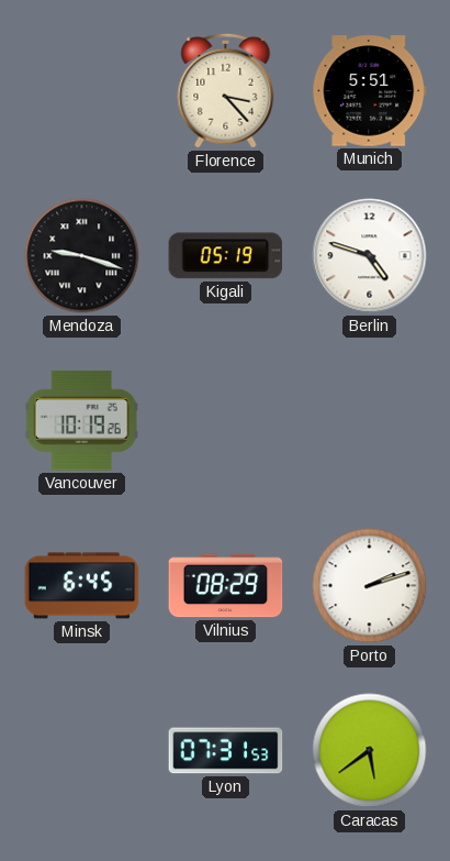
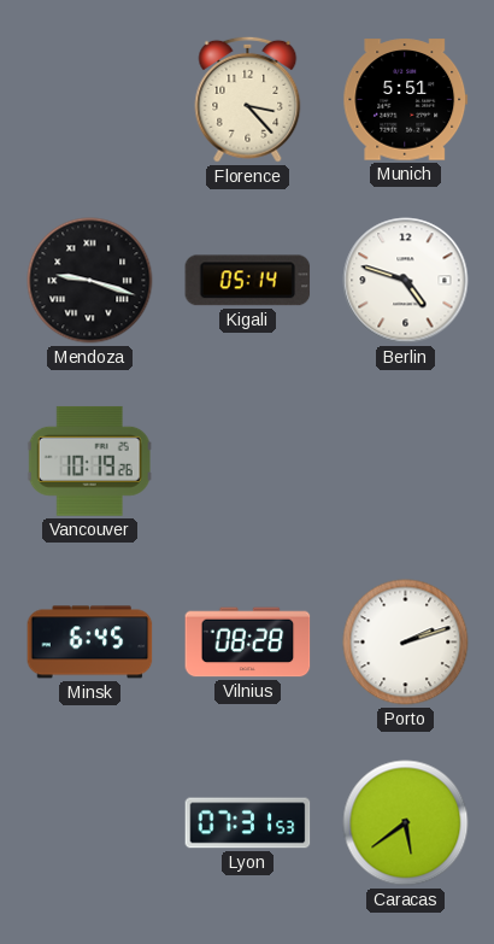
Kigali: 05:19 -> 05:14
Vilnius: 08:29 -> 08:28
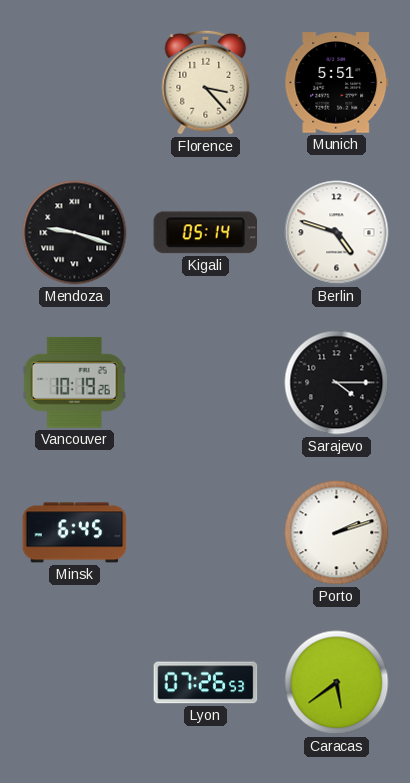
Sarajevo: none -> 4:15
Vilnius: 08:28 -> none
Lyon: 07:31 -> 07:26
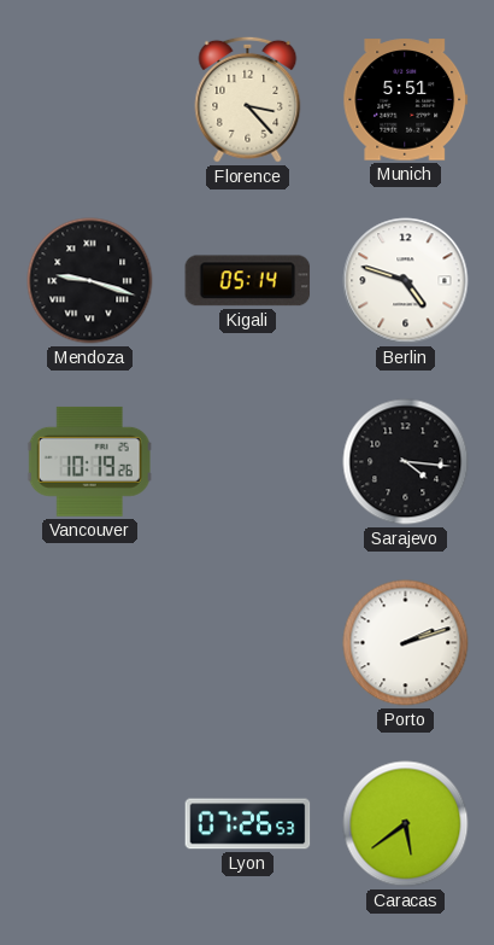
Sarajevo: 4:15 -> 4:16
Minsk: 6:45 -> none
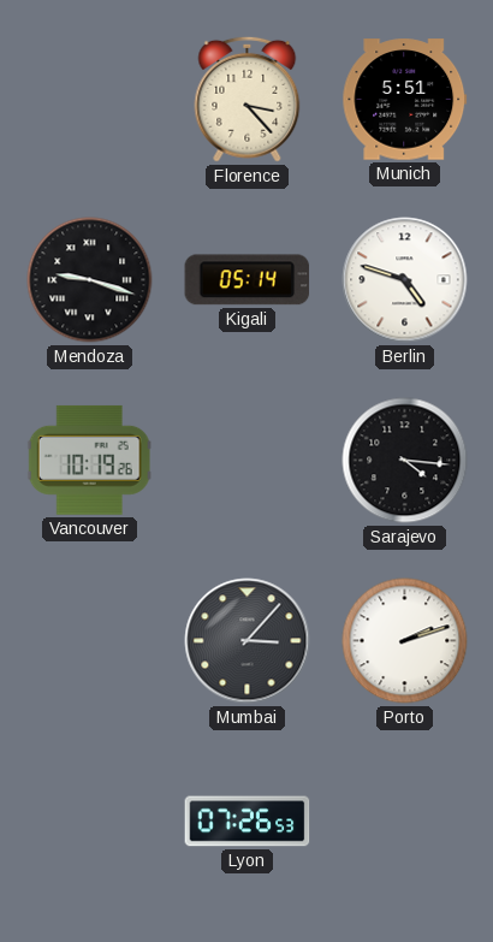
Mumbai: none -> 3:07
Caracas: 5:39 -> none
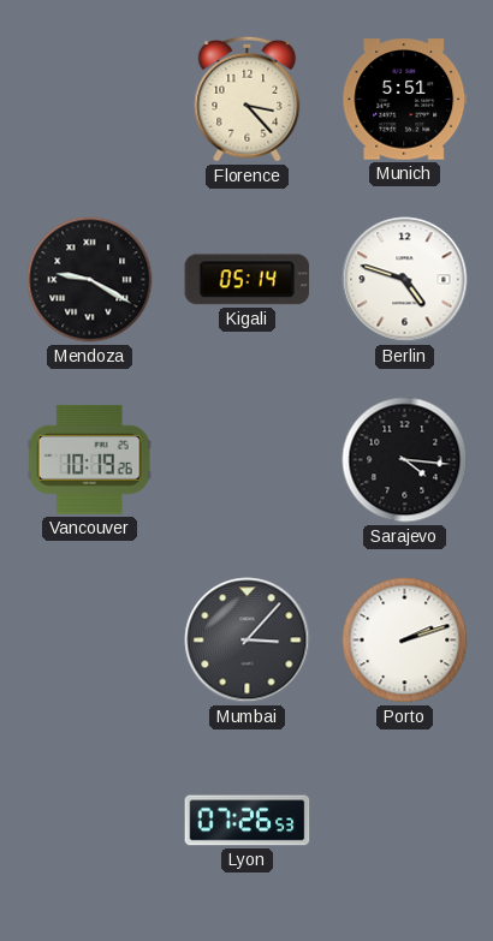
Mendoza: 9:18 -> 9:20
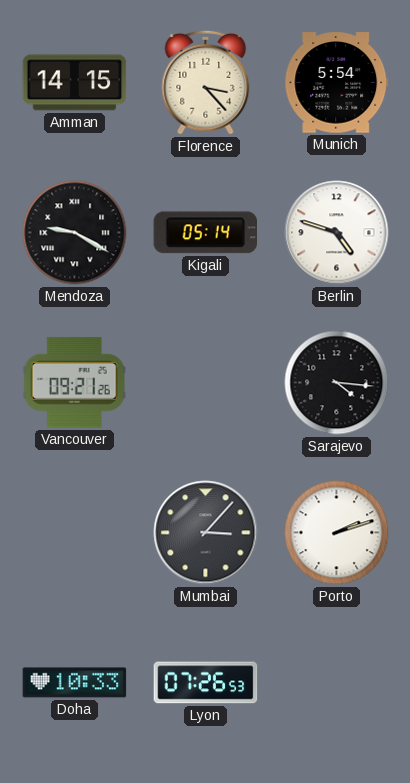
Amman: none -> 14:15
Munich: 5:51 -> 5:54
Vancouver: 10:19 -> 09:21
Doha: none -> 10:33
